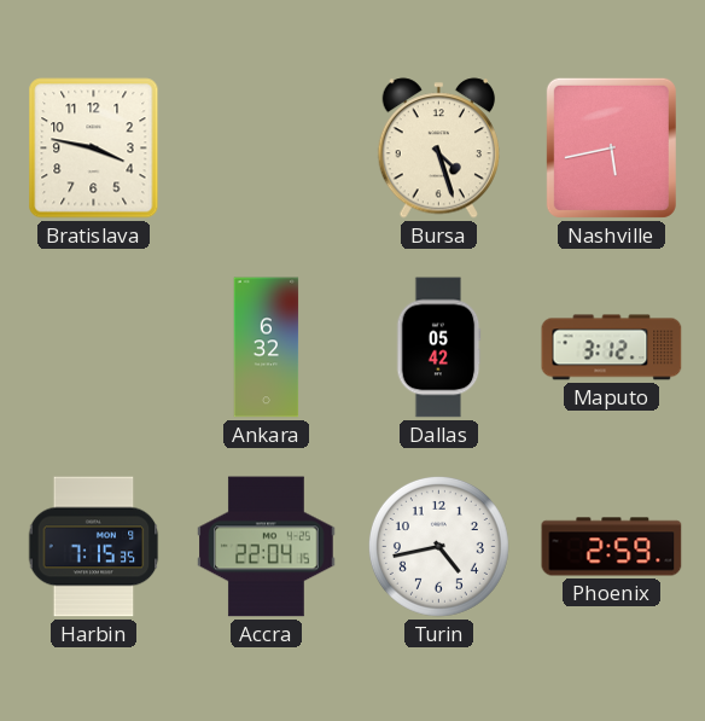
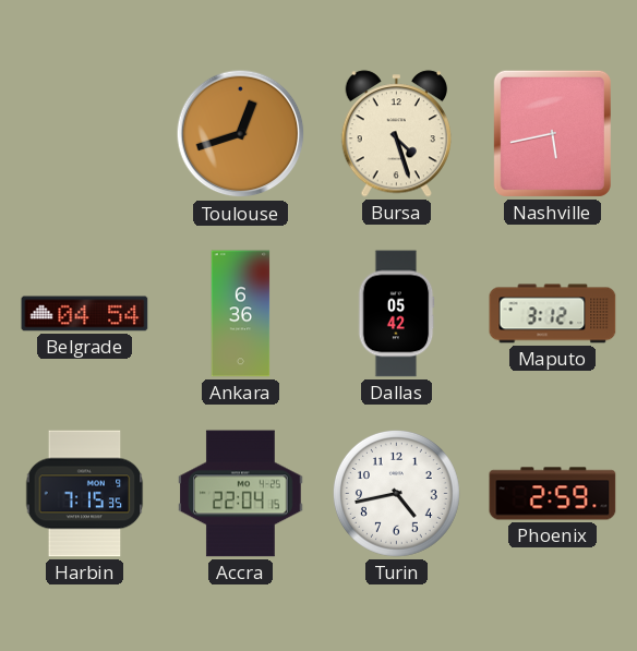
Bratislava: 3:47 -> none
Toulouse: none -> 12:42
Belgrade: none -> 04:54
Ankara: 6:32 -> 6:36
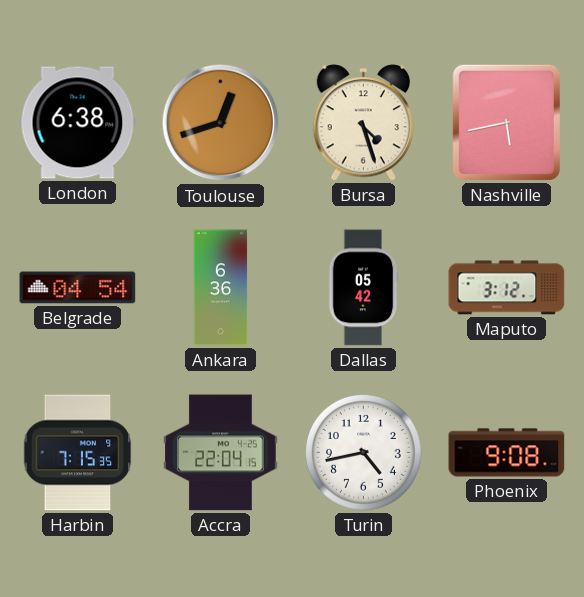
London: none -> 6:38
Phoenix: 2:59 -> 9:08
